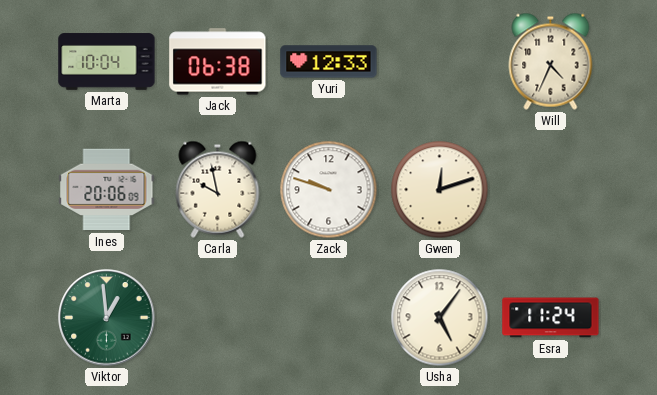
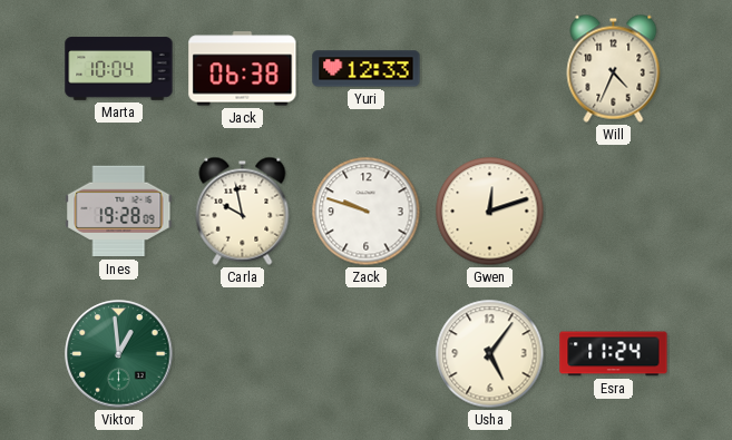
Ines: 20:06 -> 19:28
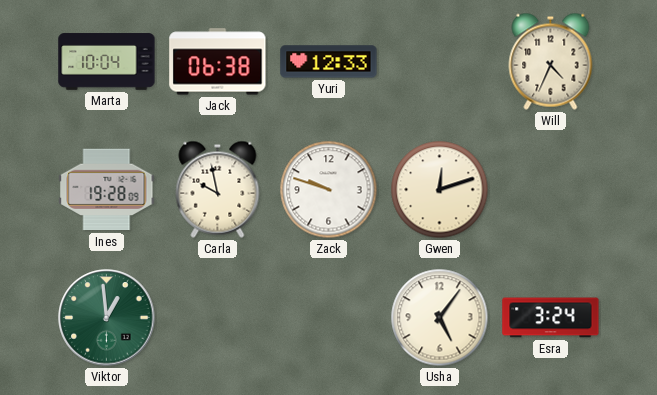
Esra: 11:24 -> 3:24
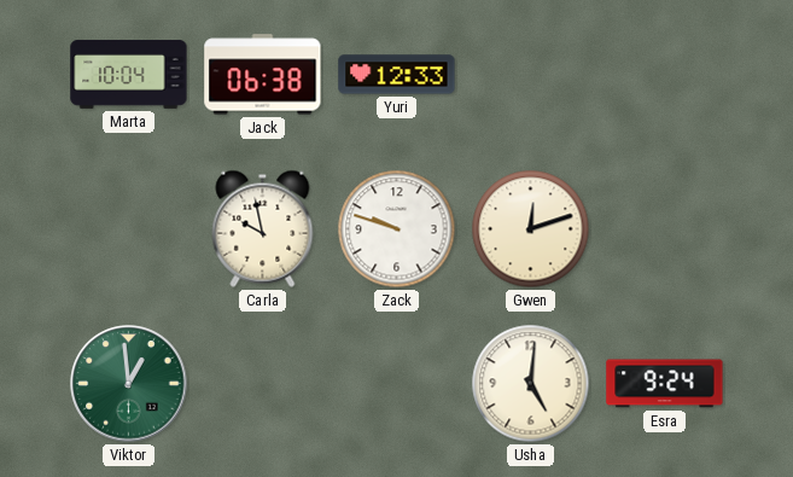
Will: 4:34 -> none
Ines: 19:28 -> none
Usha: 5:06 -> 5:01
Esra: 3:24 -> 9:24
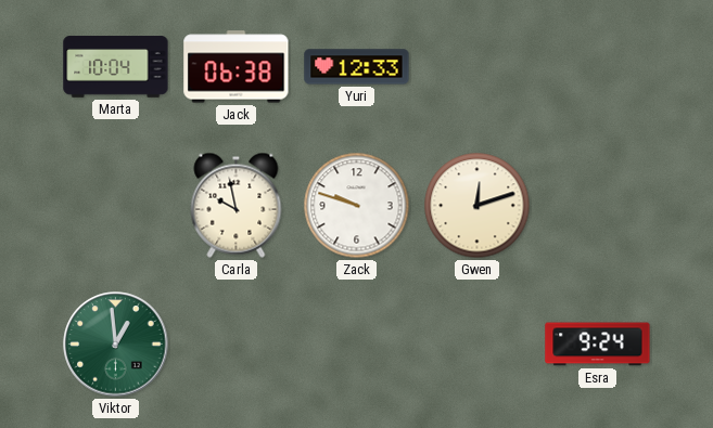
Usha: 5:01 -> none
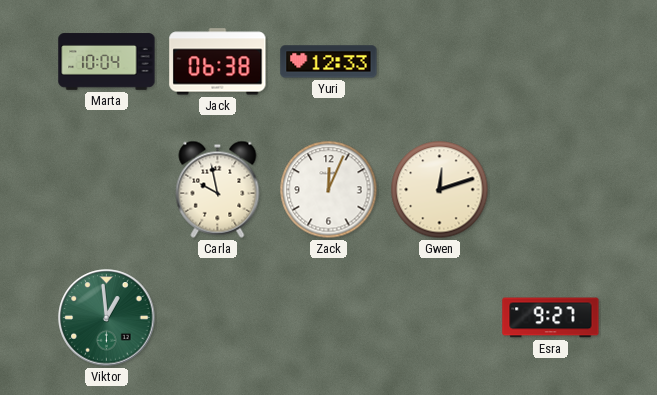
Zack: 9:48 -> 12:04
Esra: 9:24 -> 9:27
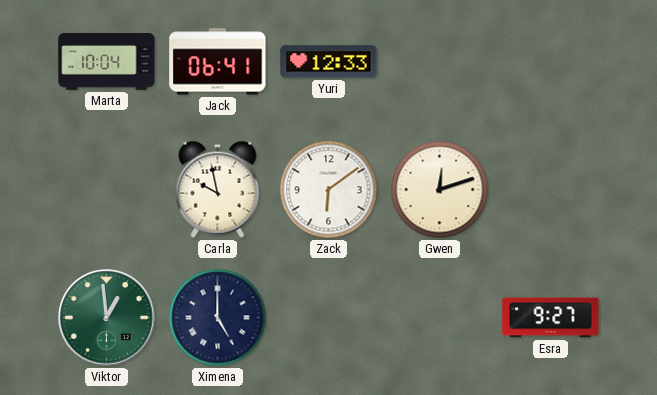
Jack: 06:38 -> 06:41
Zack: 12:04 -> 6:09
Ximena: none -> 5:00
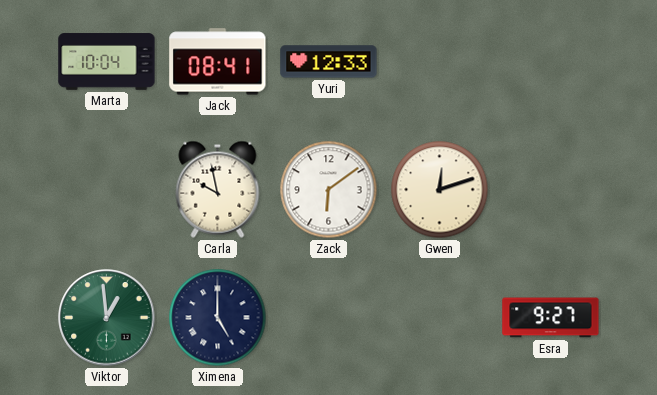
Jack: 06:41 -> 08:41
